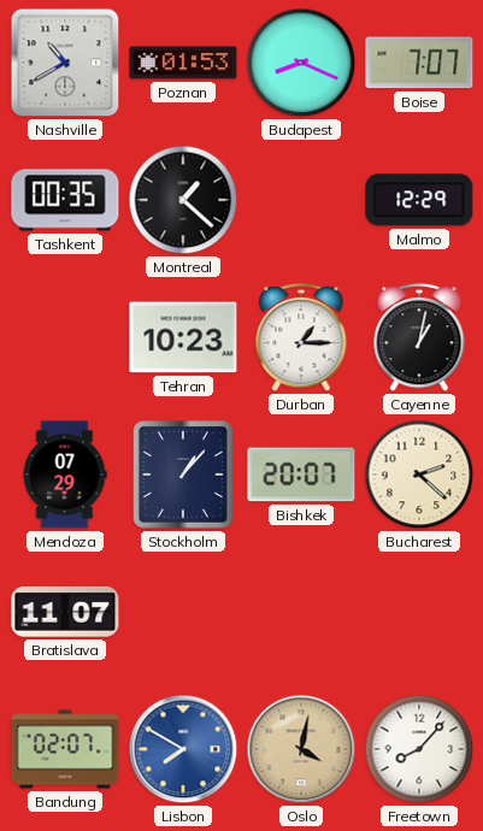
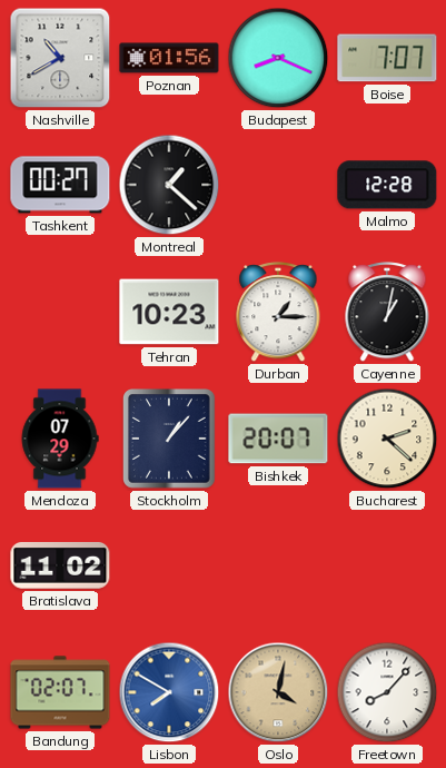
Poznan: 01:53 -> 01:56
Tashkent: 00:35 -> 00:27
Malmo: 12:29 -> 12:28
Bratislava: 11:07 -> 11:02
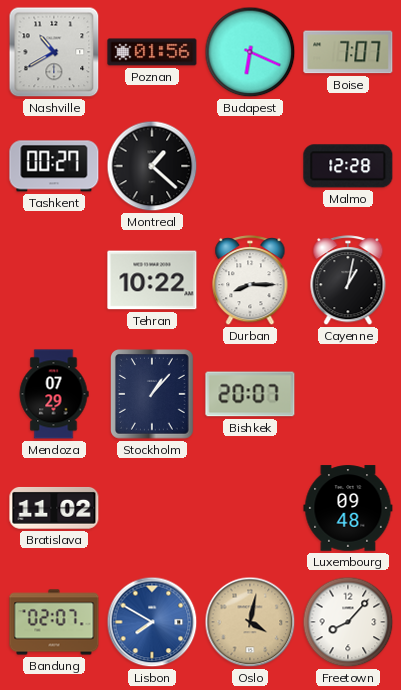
Budapest: 8:19 -> 6:19
Tehran: 10:23 -> 10:22
Durban: 1:15 -> 8:15
Bucharest: 2:22 -> none
Luxembourg: none -> 09:48
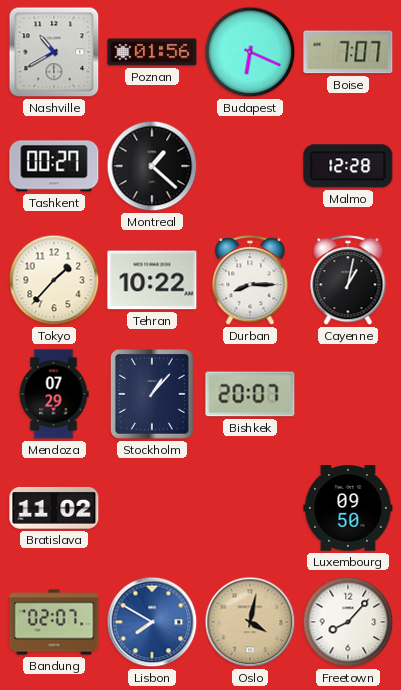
Tokyo: none -> 1:37
Luxembourg: 09:48 -> 09:50
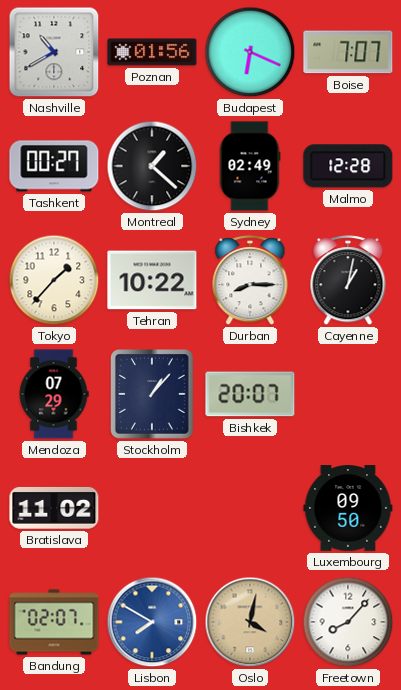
Sydney: none -> 02:49
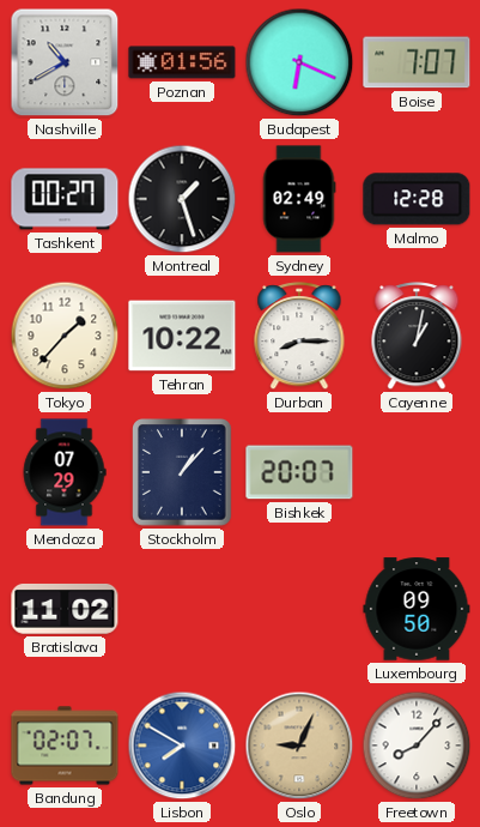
Montreal: 1:22 -> 1:27
Oslo: 4:02 -> 9:04
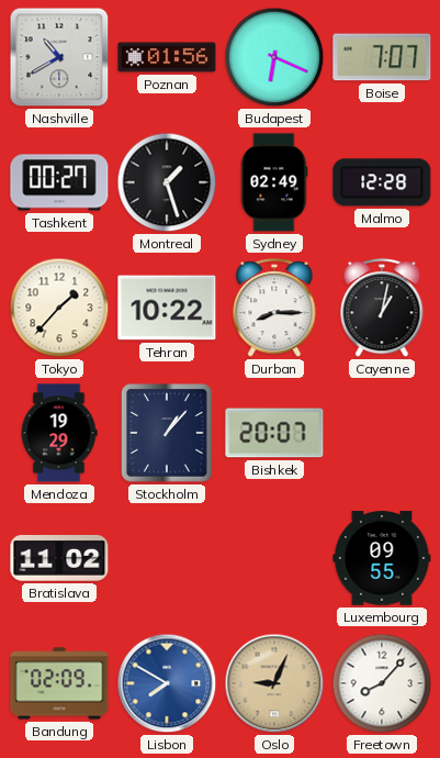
Mendoza: 07:29 -> 19:29
Luxembourg: 09:50 -> 09:55
Bandung: 02:07 -> 02:09
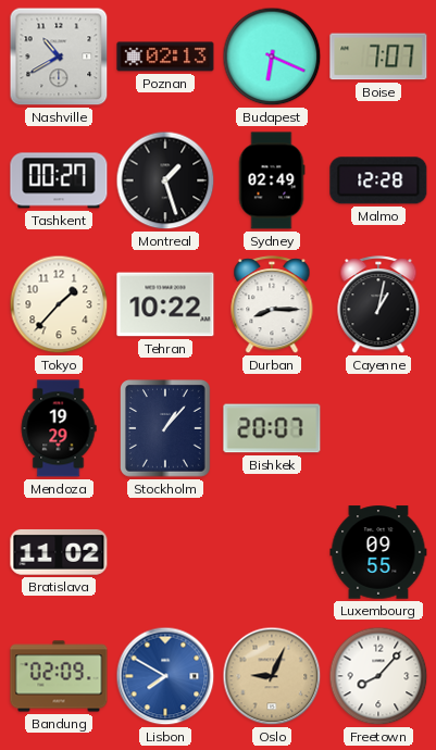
Poznan: 01:56 -> 02:13
